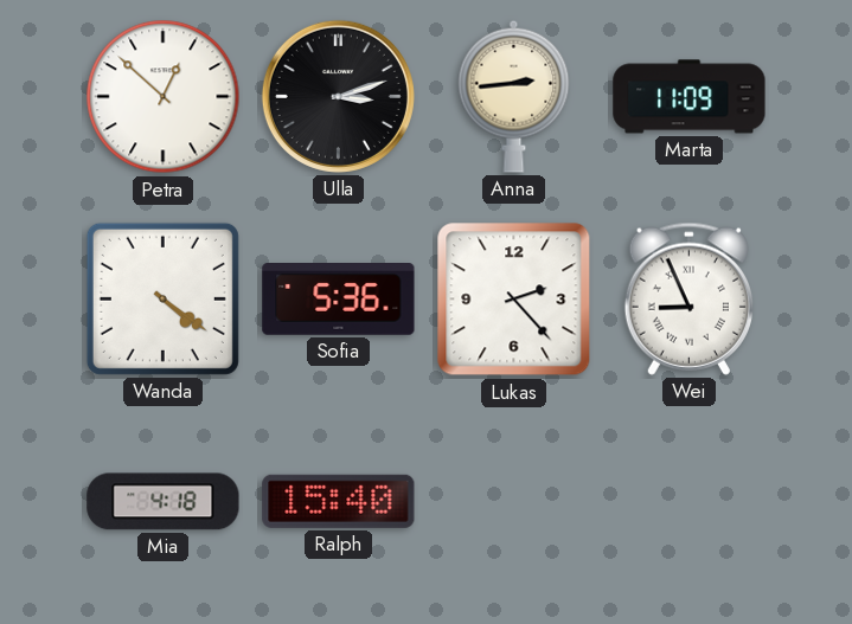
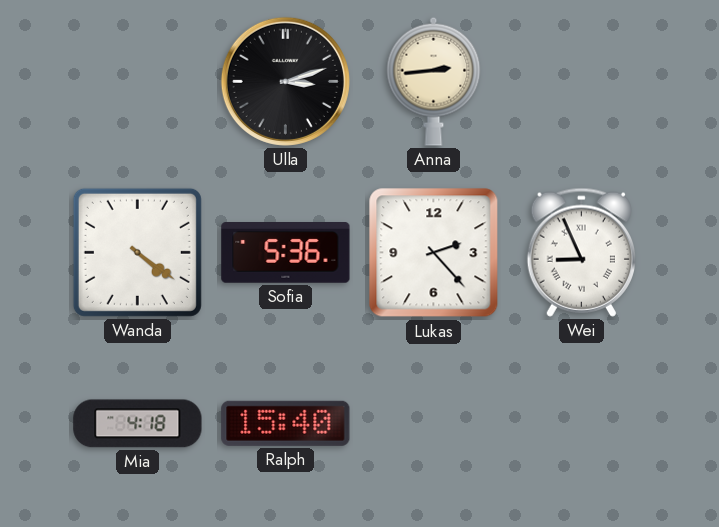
Petra: 12:52 -> none
Marta: 11:09 -> none
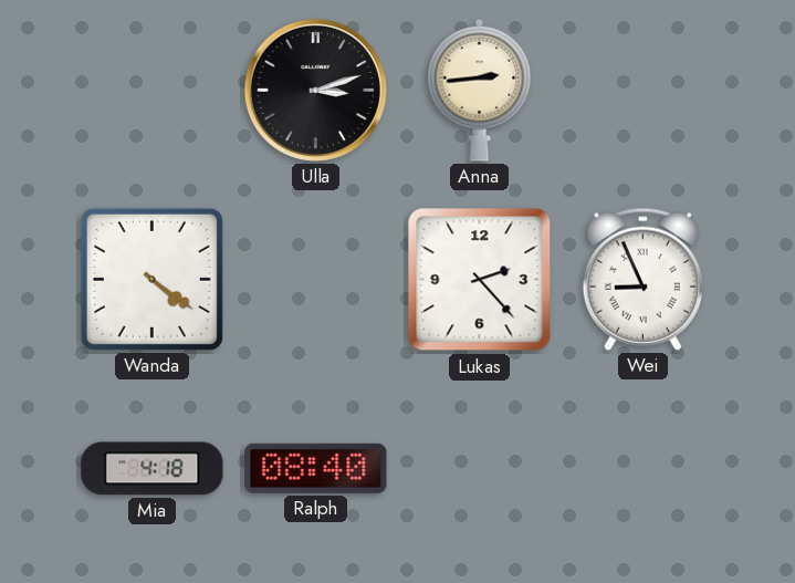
Sofia: 5:36 -> none
Ralph: 15:40 -> 08:40
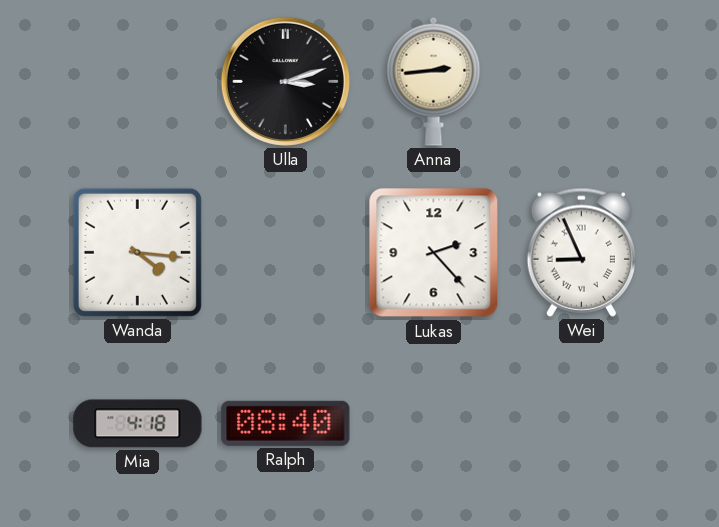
Wanda: 4:21 -> 4:16
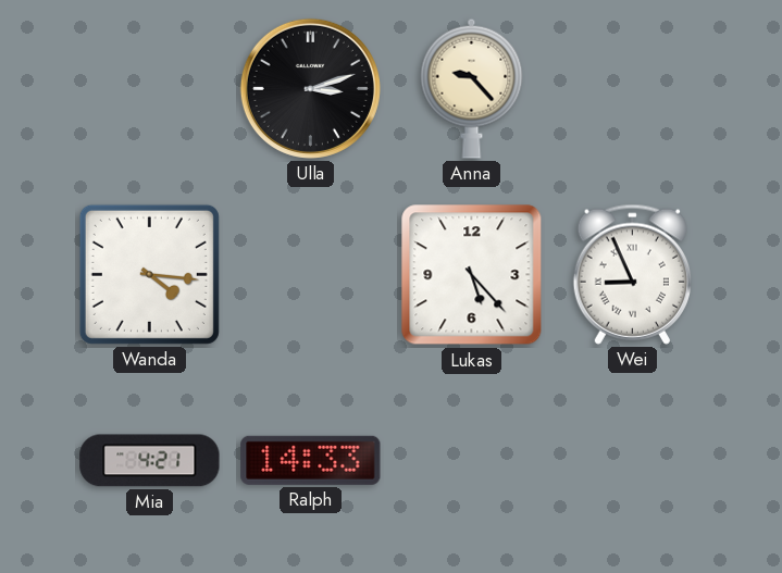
Anna: 2:44 -> 9:23
Lukas: 2:23 -> 5:23
Mia: 4:18 -> 4:21
Ralph: 08:40 -> 14:33
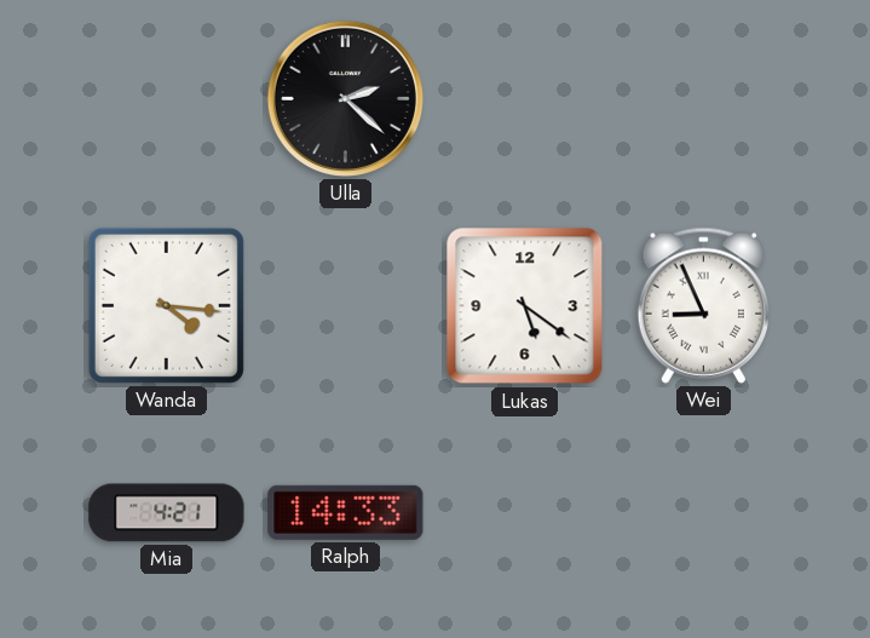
Ulla: 3:12 -> 2:22
Anna: 9:23 -> none
Lukas: 5:23 -> 5:21
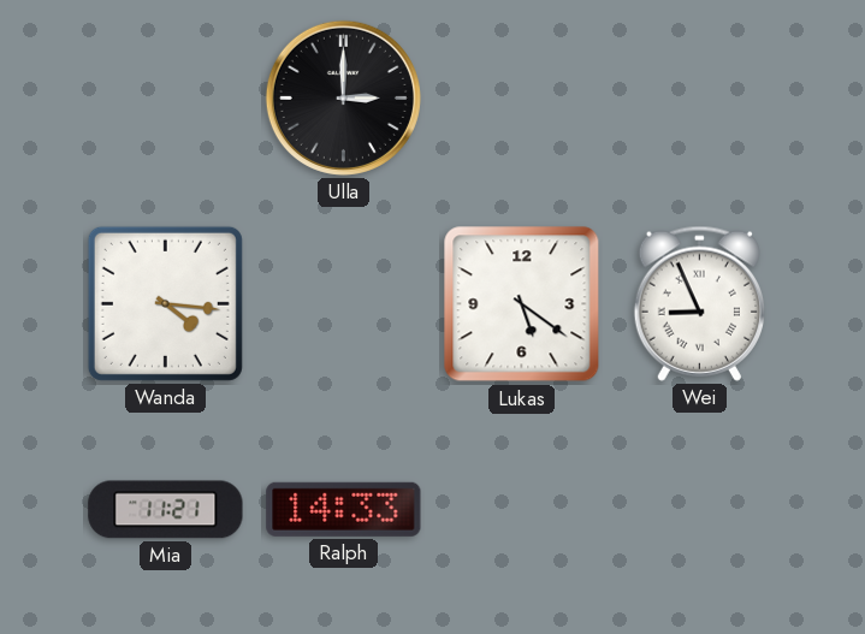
Ulla: 2:22 -> 3:00
Mia: 4:21 -> 11:21
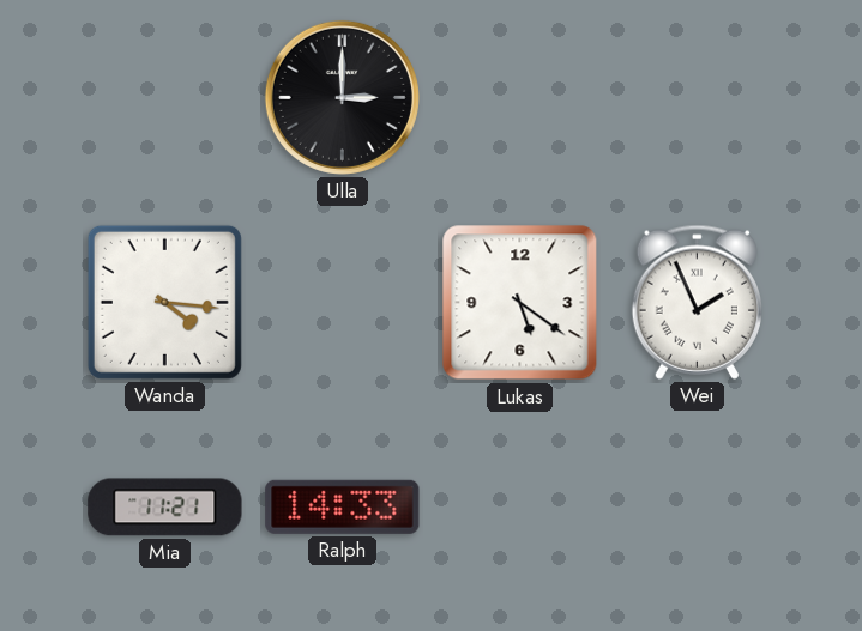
Wei: 8:56 -> 1:56
